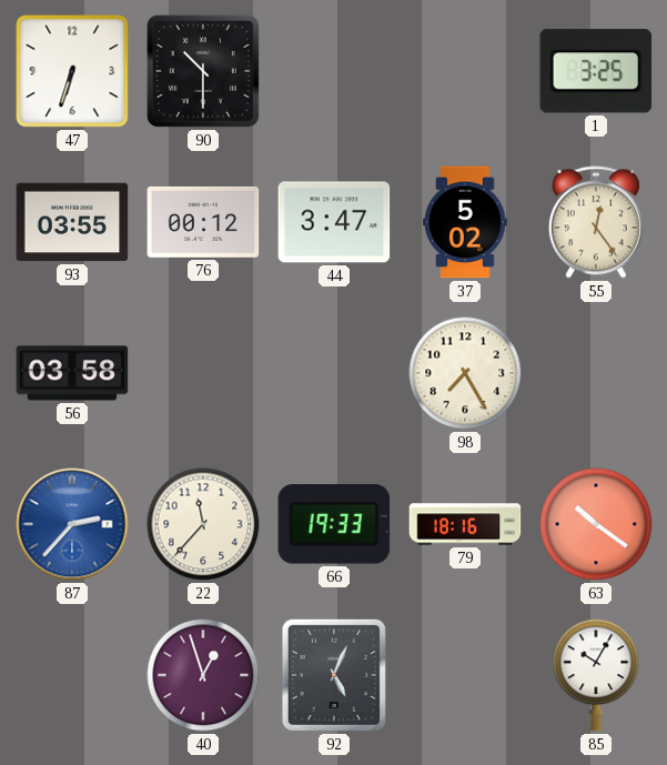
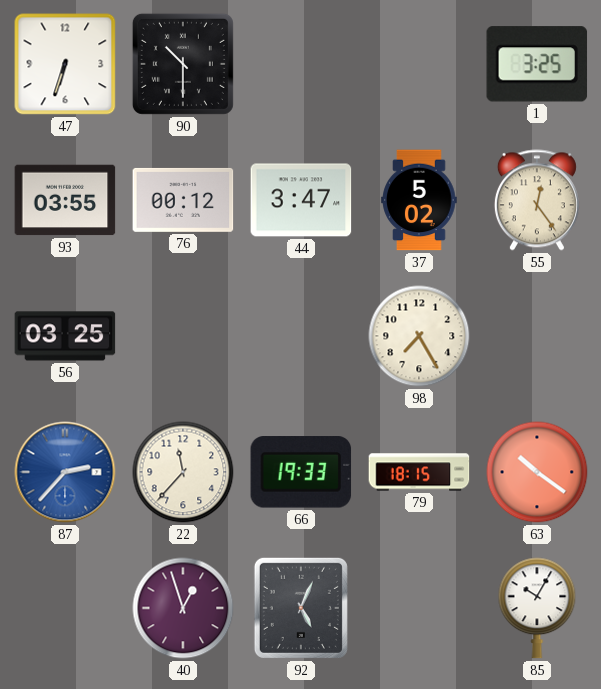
56: 03:58 -> 03:25
79: 18:16 -> 18:15
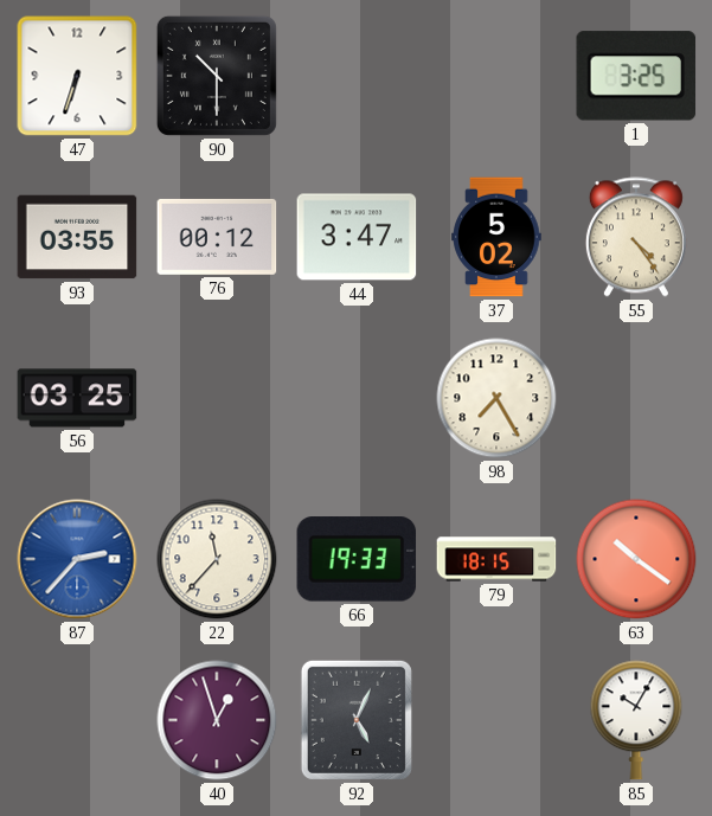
55: 12:24 -> 4:24
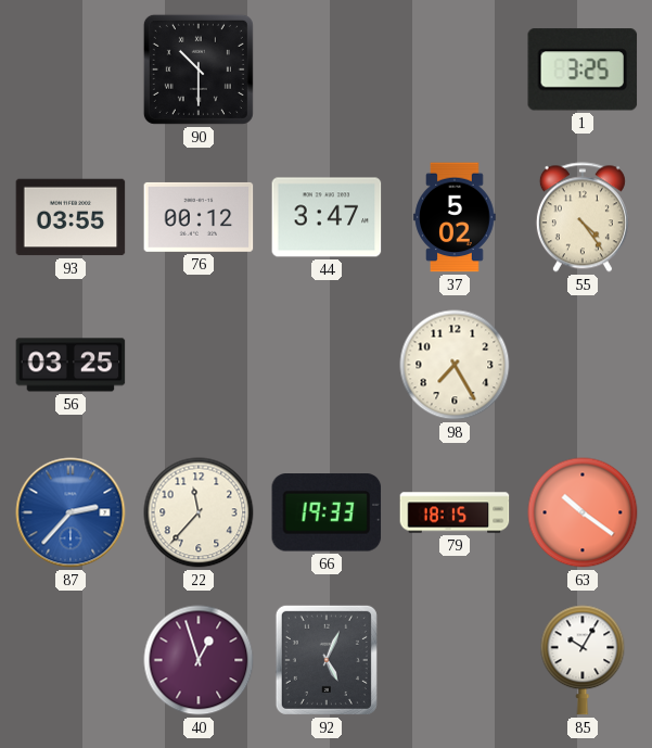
47: 6:33 -> none
